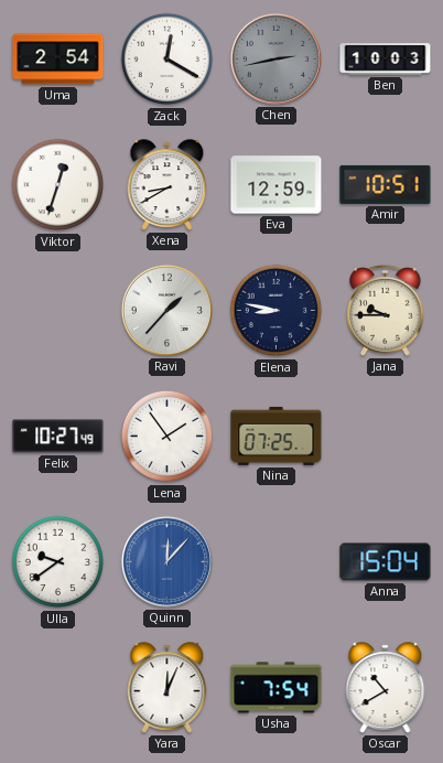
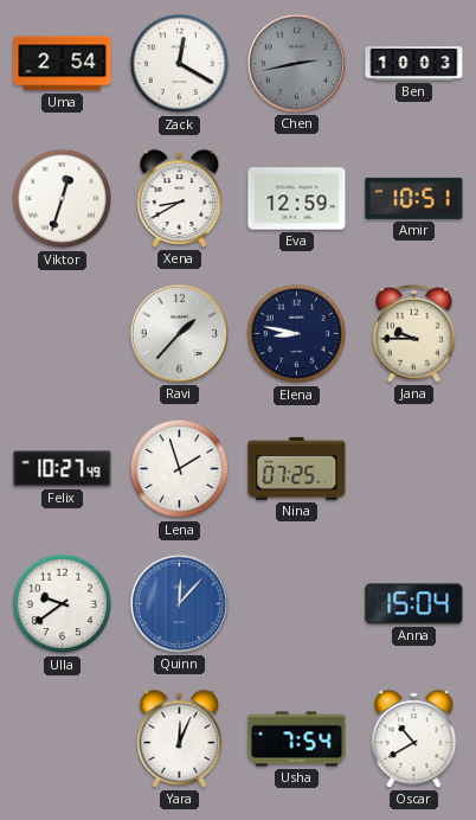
Lena: 1:54 -> 1:57
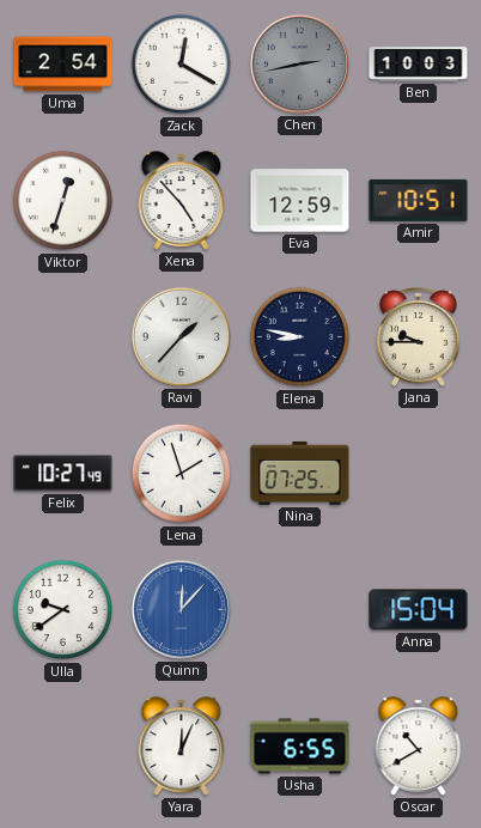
Xena: 8:40 -> 4:53
Usha: 7:54 -> 6:55
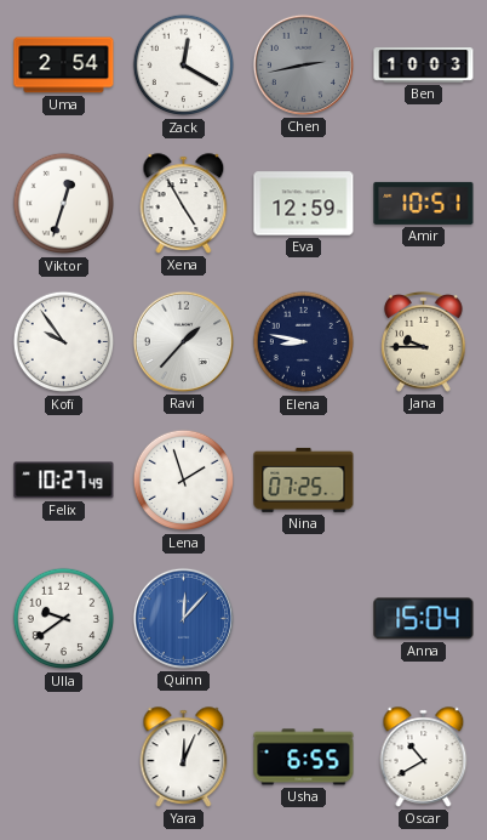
Xena: 4:53 -> 4:55
Kofi: none -> 9:54
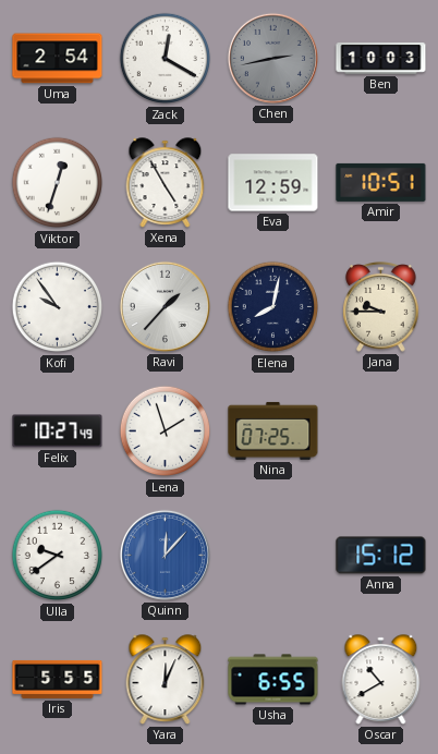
Elena: 8:47 -> 8:02
Anna: 15:04 -> 15:12
Iris: none -> 5:55
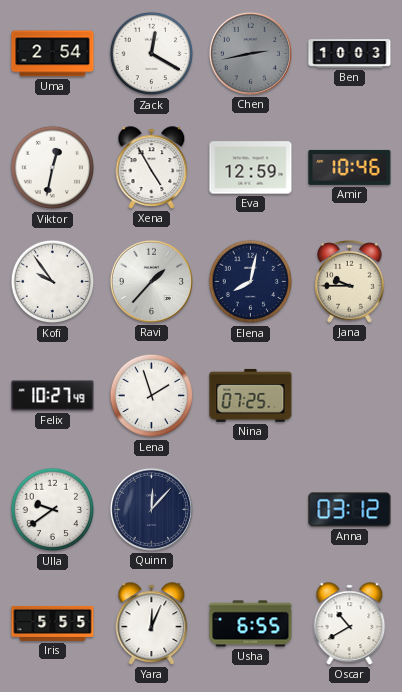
Viktor: 12:33 -> 12:32
Amir: 10:51 -> 10:46
Quinn dial: blue -> navy
Anna: 15:12 -> 03:12
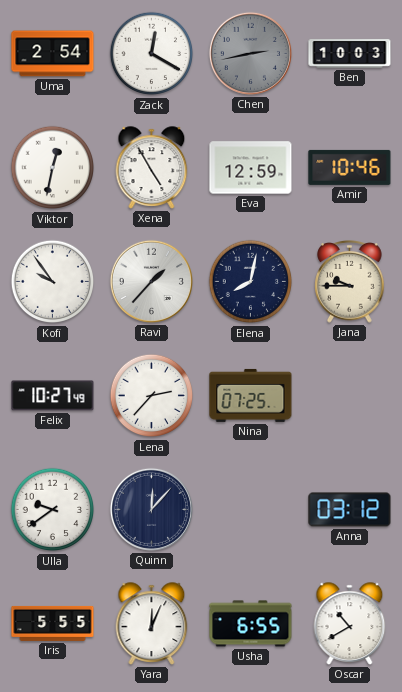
Lena: 1:57 -> 2:37
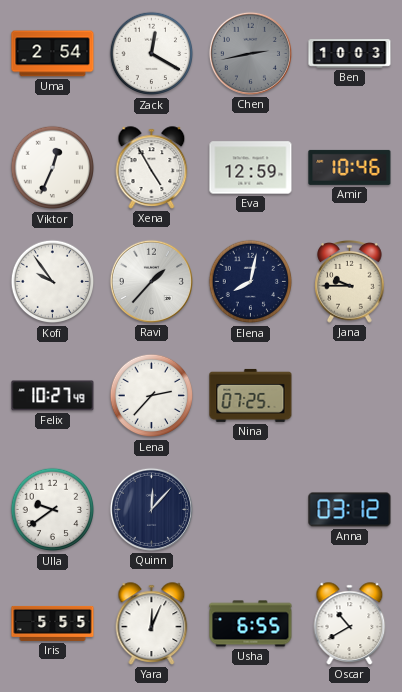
Viktor: 12:32 -> 12:34
